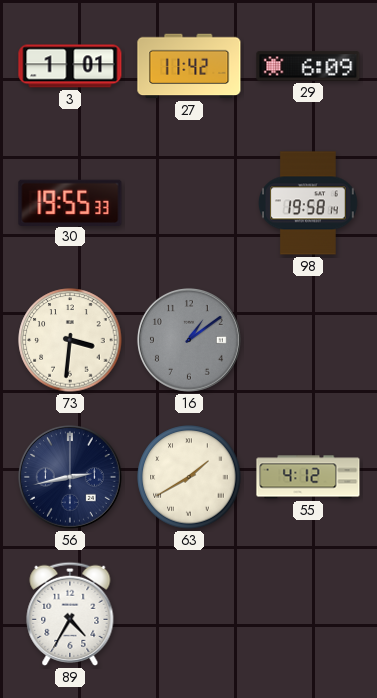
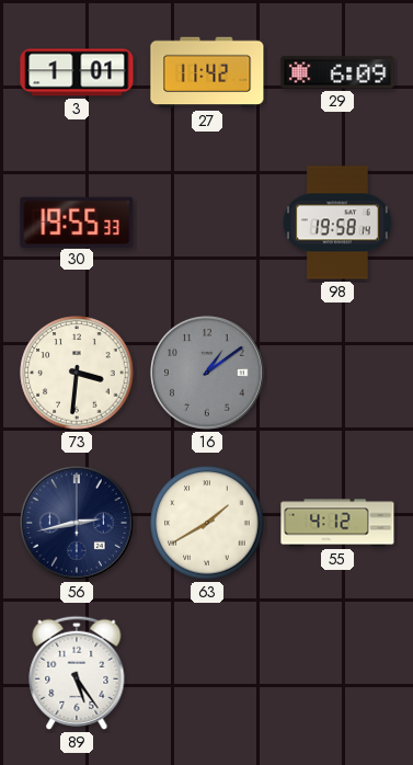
89: 4:35 -> 5:24
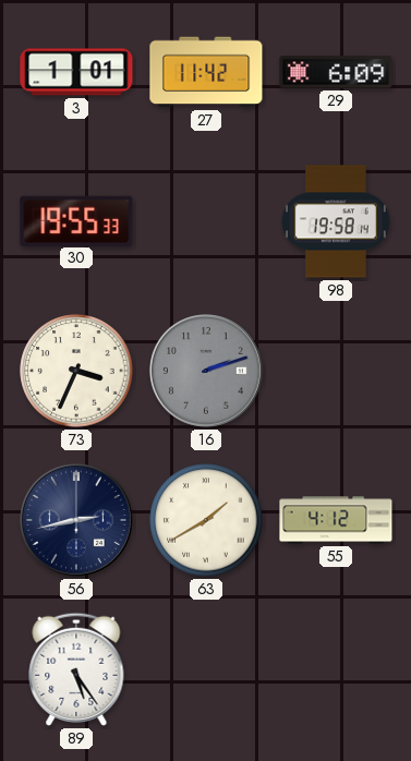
73: 3:31 -> 3:34
16: 1:09 -> 2:12
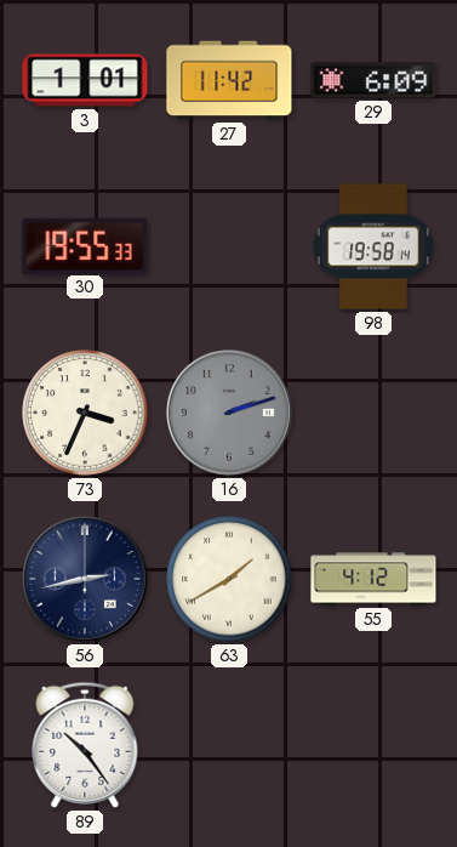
89: 5:24 -> 10:24
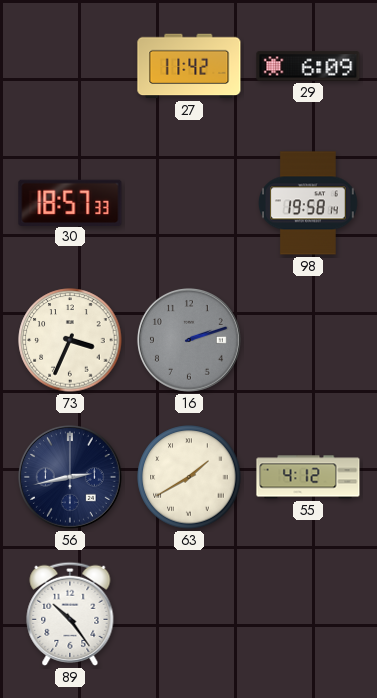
3: 1:01 -> none
30: 19:55 -> 18:57
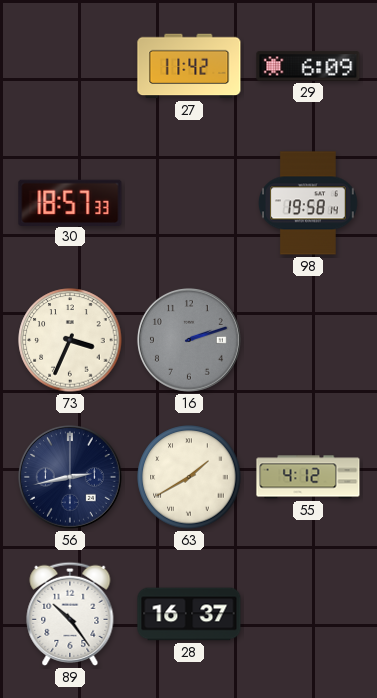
28: none -> 16:37
